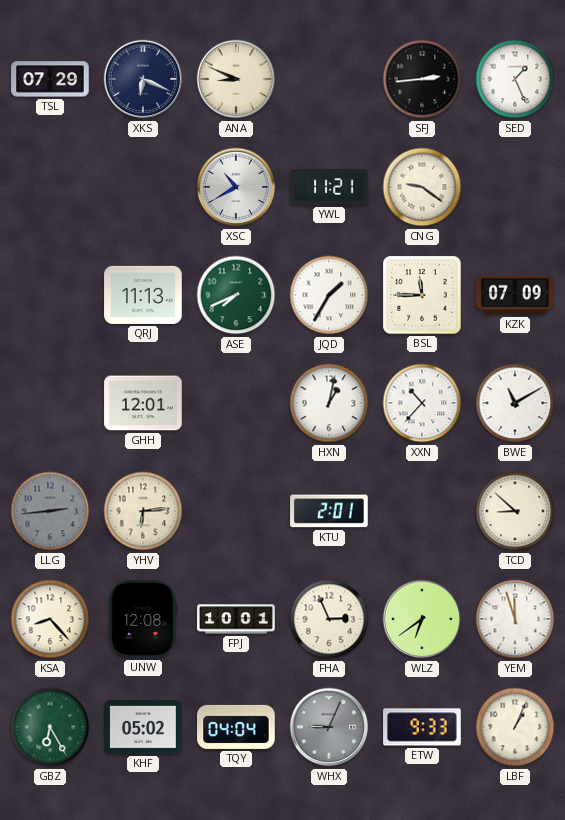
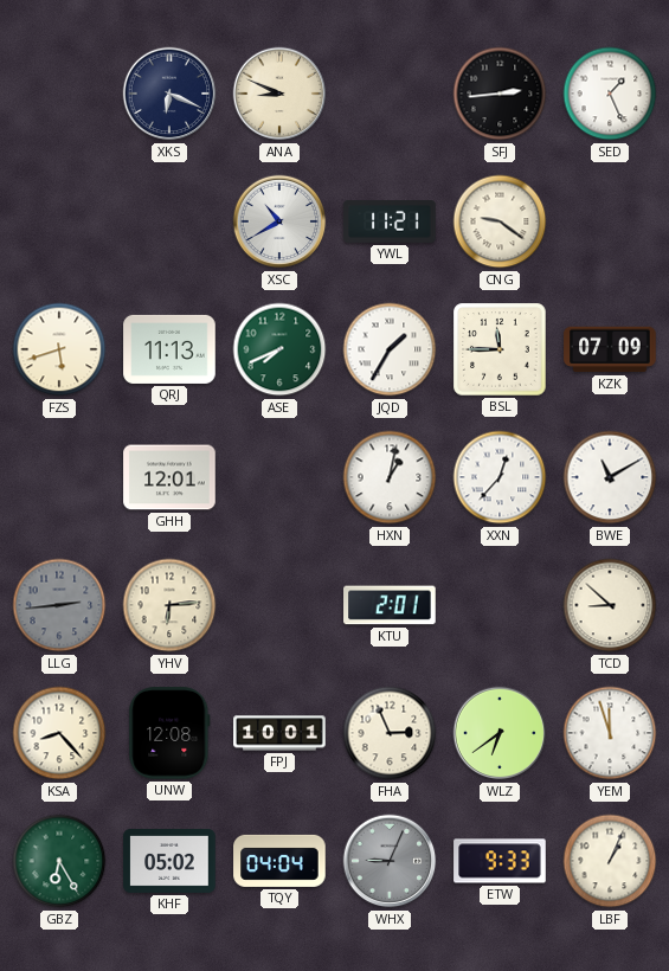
TSL: 07:29 -> none
FZS: none -> 5:42
XXN: 10:37 -> 12:37
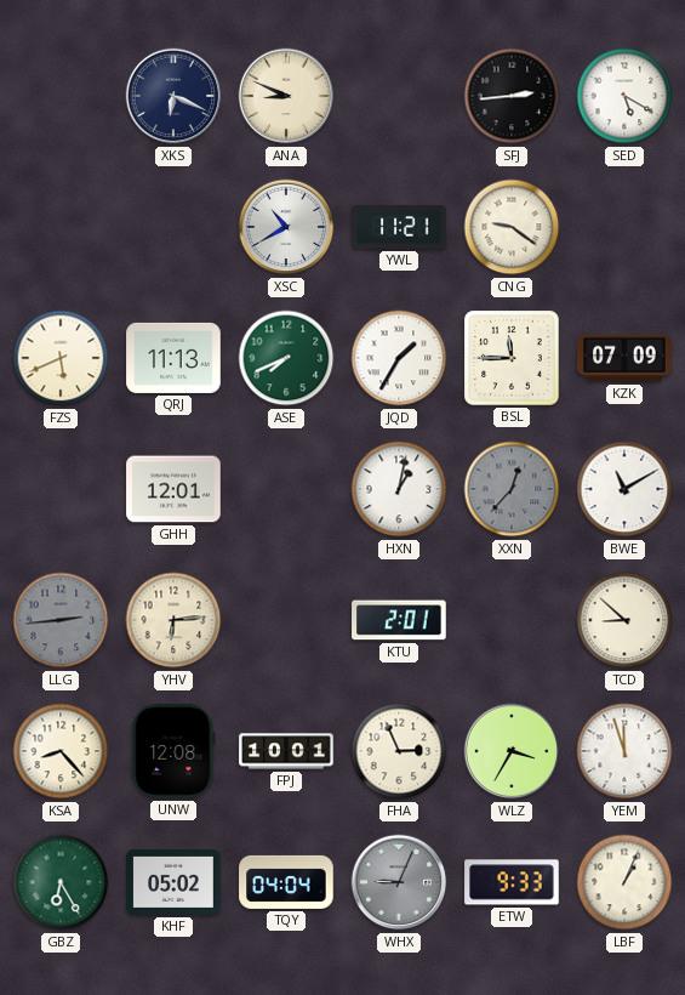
SED: 1:26 -> 5:20
FZS: 5:42 -> 5:41
XXN dial: white -> grey
WLZ: 6:39 -> 3:35
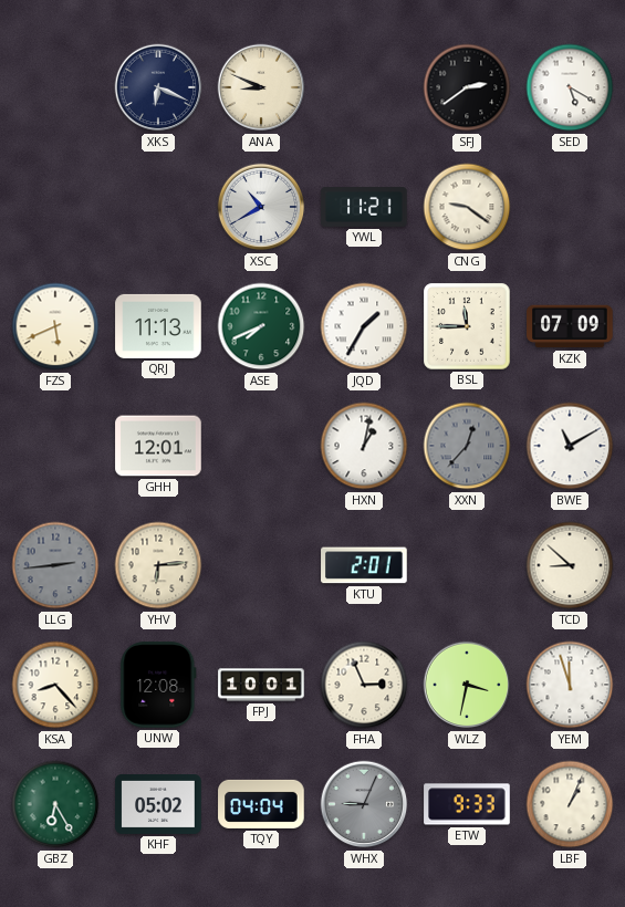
SFJ: 2:44 -> 2:39
WLZ: 3:35 -> 3:32
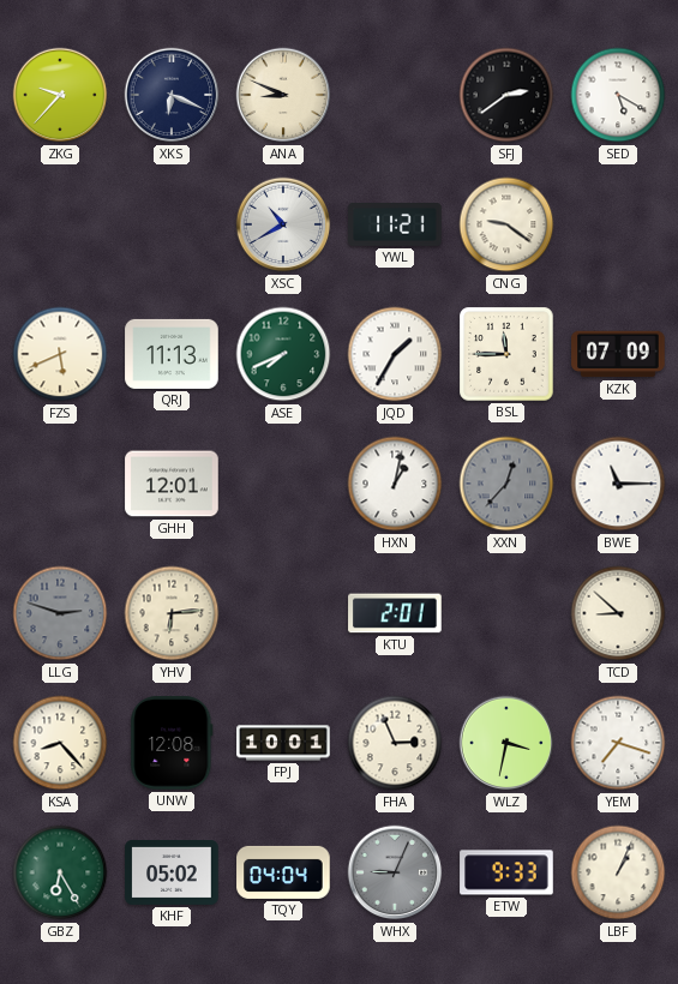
ZKG: none -> 9:37
BWE: 11:10 -> 11:15
LLG: 2:44 -> 2:48
YEM: 11:57 -> 7:18
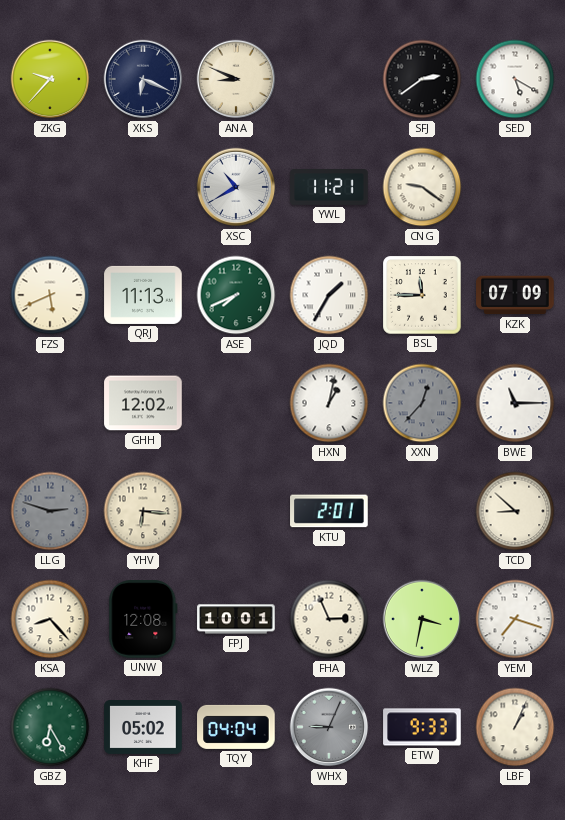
GHH: 12:01 -> 12:02
YHV: 6:14 -> 6:16
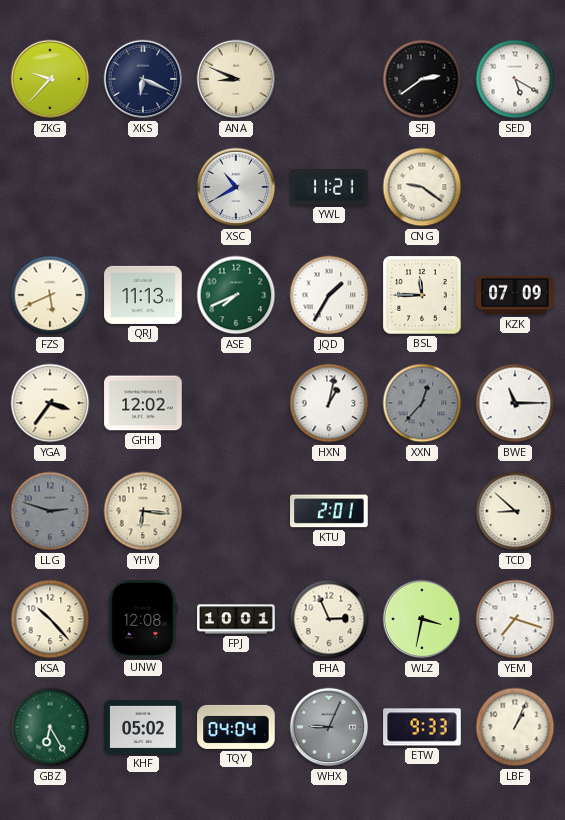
YGA: none -> 3:36
KSA: 8:23 -> 10:23
